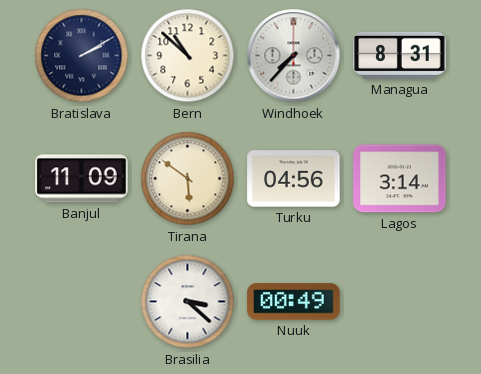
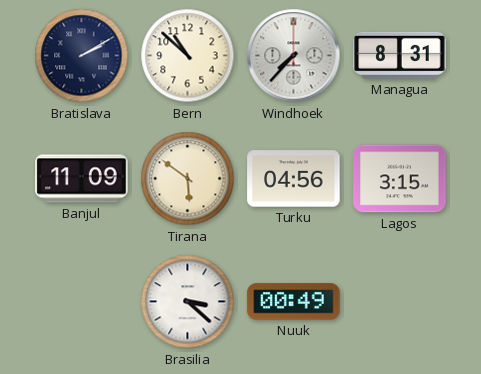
Lagos: 3:14 -> 3:15
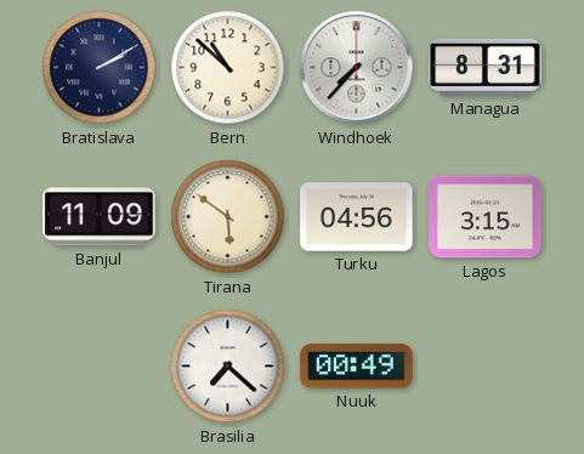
Brasilia: 3:22 -> 7:22
